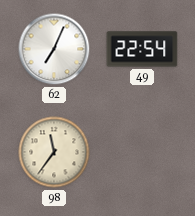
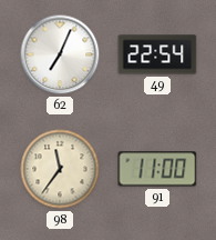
91: none -> 11:00
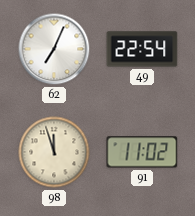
98: 11:36 -> 11:57
91: 11:00 -> 11:02
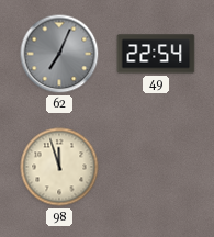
62 dial: white -> grey
91: 11:02 -> none
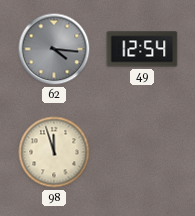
62: 7:04 -> 4:16
49: 22:54 -> 12:54
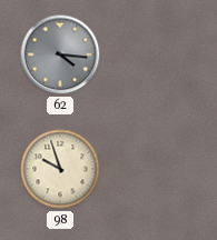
49: 12:54 -> none
98: 11:57 -> 9:57
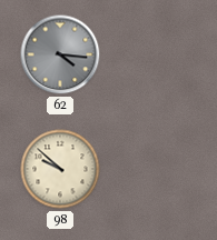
98: 9:57 -> 9:52
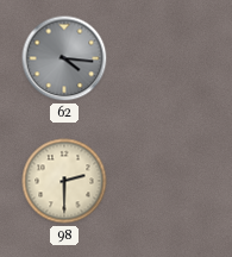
98: 9:52 -> 2:30
